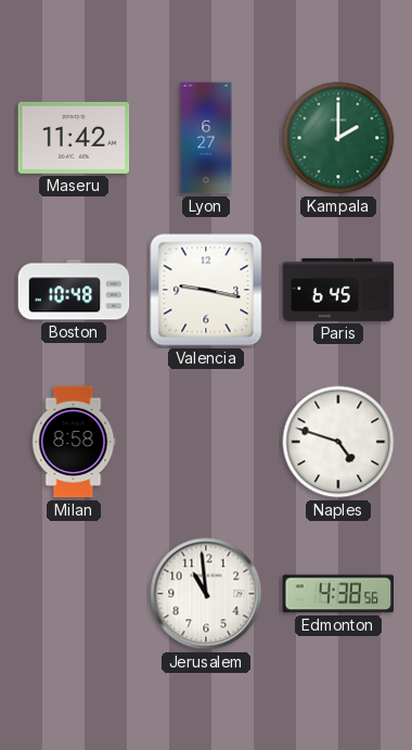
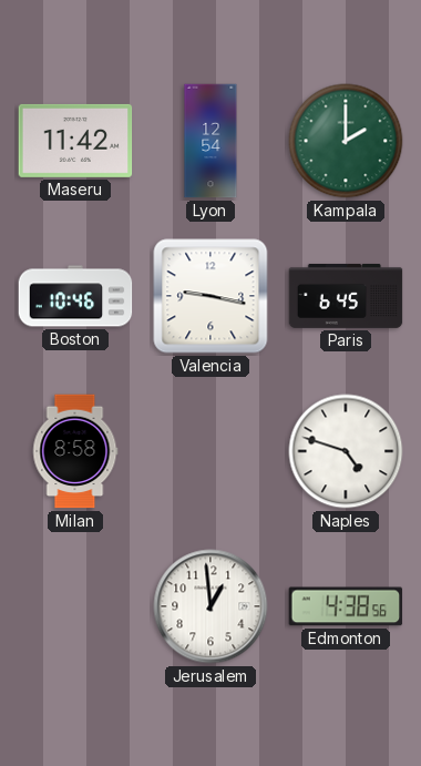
Lyon: 6:27 -> 12:54
Boston: 10:48 -> 10:46
Jerusalem: 10:59 -> 12:59
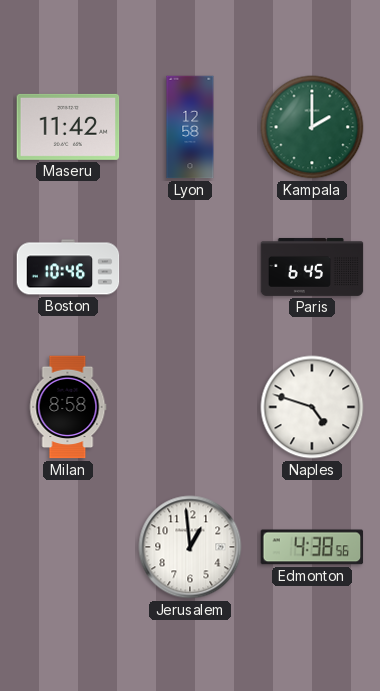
Lyon: 12:54 -> 12:58
Valencia: 9:17 -> none
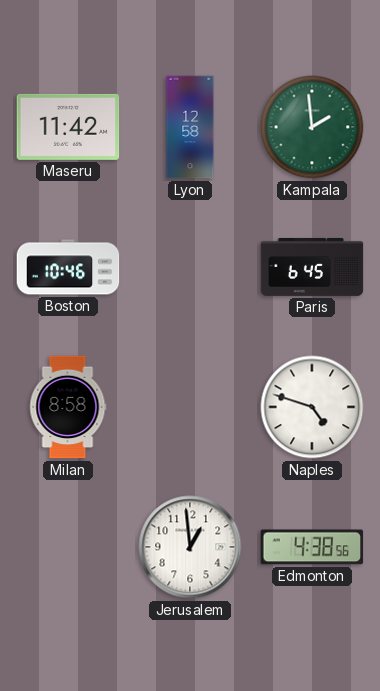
Kampala: 2:00 -> 1:59
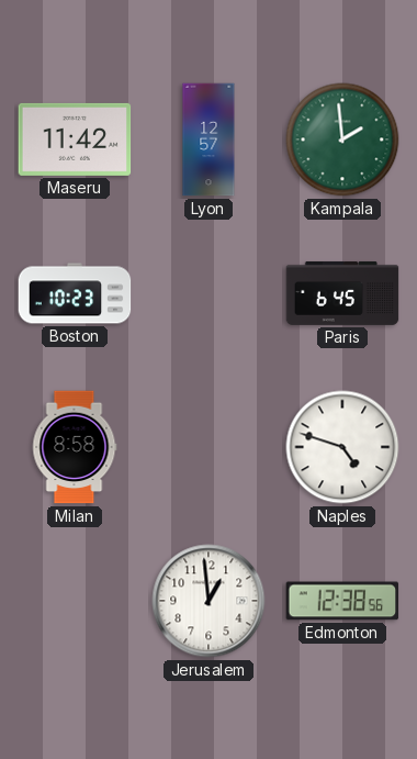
Lyon: 12:58 -> 12:57
Boston: 10:46 -> 10:23
Edmonton: 4:38 -> 12:38
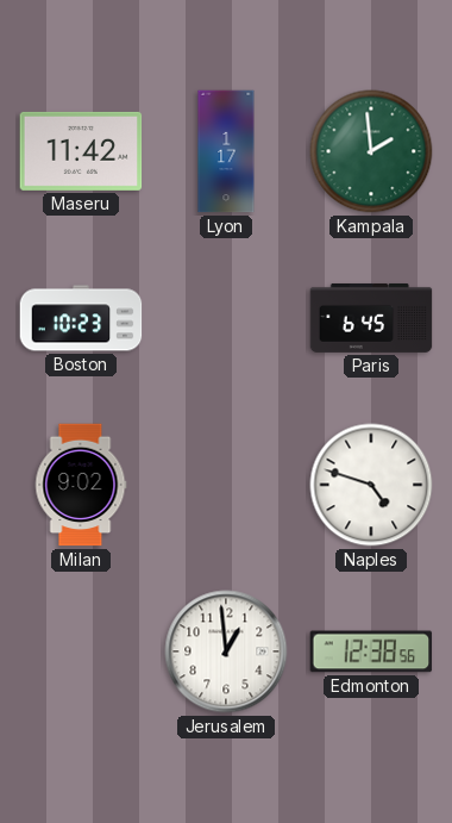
Lyon: 12:57 -> 1:17
Milan: 8:58 -> 9:02
